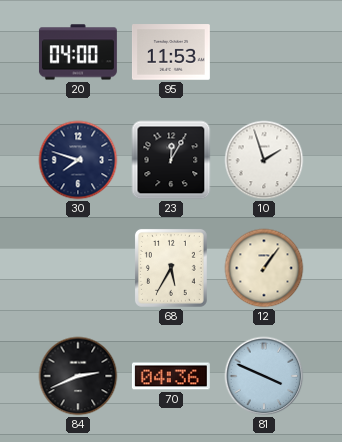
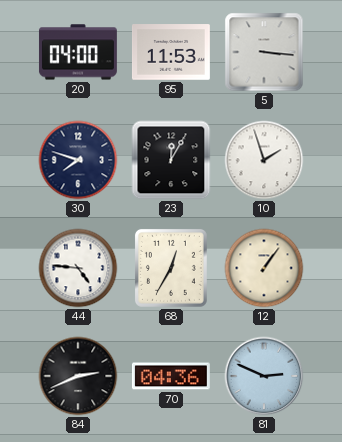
5: none -> 3:16
44: none -> 4:46
68: 5:35 -> 12:35
81: 3:49 -> 2:49
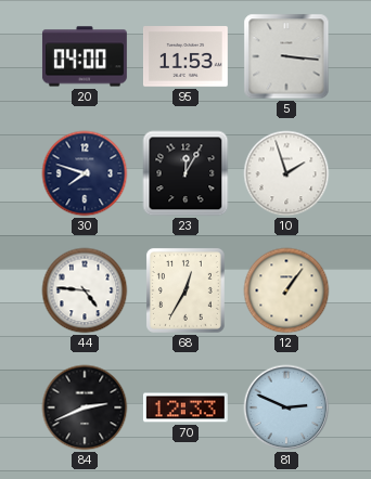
70: 04:36 -> 12:33
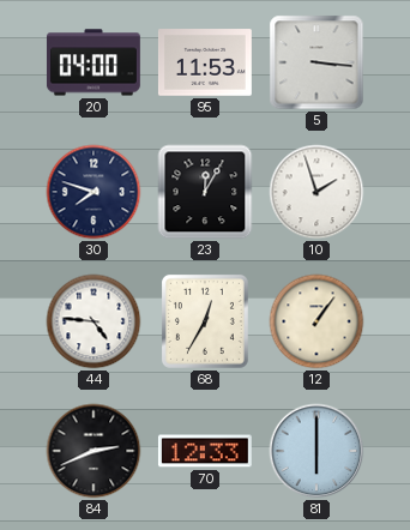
81: 2:49 -> 6:00
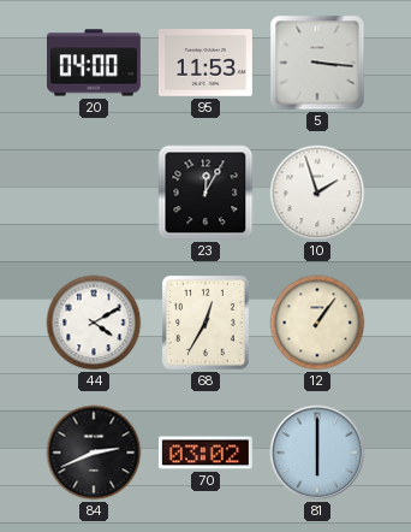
30: 7:48 -> none
44: 4:46 -> 4:10
70: 12:33 -> 03:02
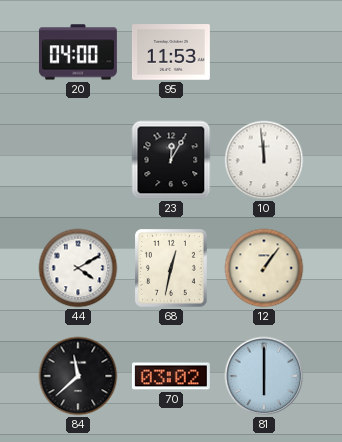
5: 3:16 -> none
10: 1:57 -> 11:59
68: 12:35 -> 12:32
84: 2:41 -> 11:38
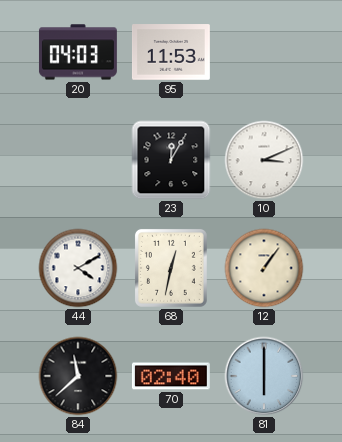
20: 04:00 -> 04:03
10: 11:59 -> 3:11
70: 03:02 -> 02:40
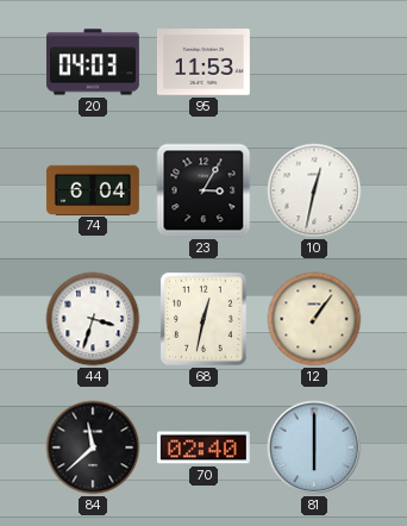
74: none -> 6:04
23: 12:05 -> 3:05
10: 3:11 -> 12:32
44: 4:10 -> 3:33
